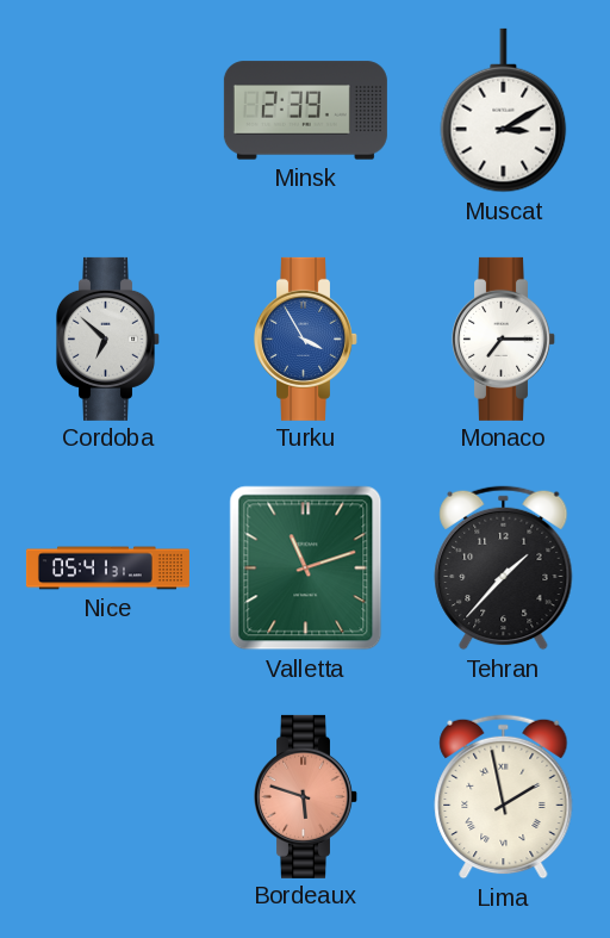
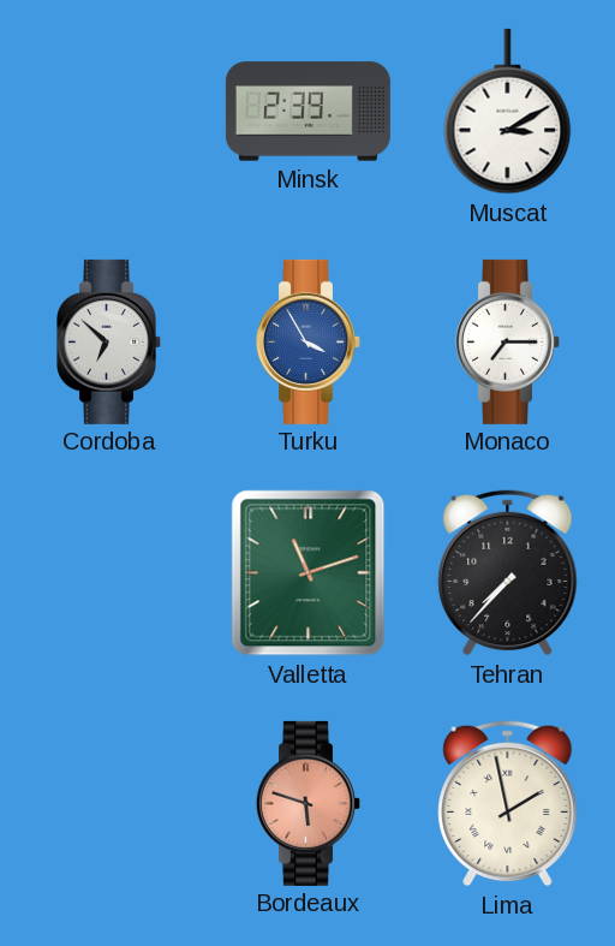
Nice: 05:41 -> none
Tehran: 1:37 -> 7:37
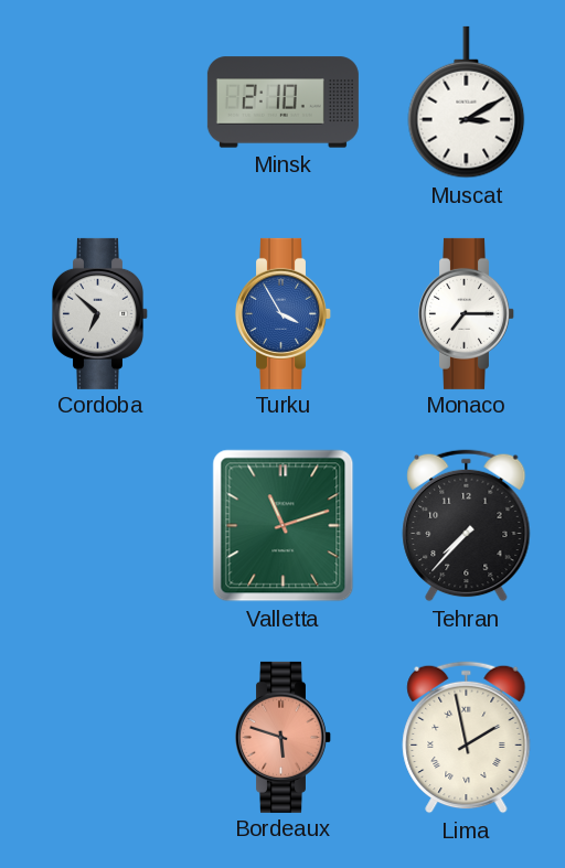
Minsk: 2:39 -> 2:10
